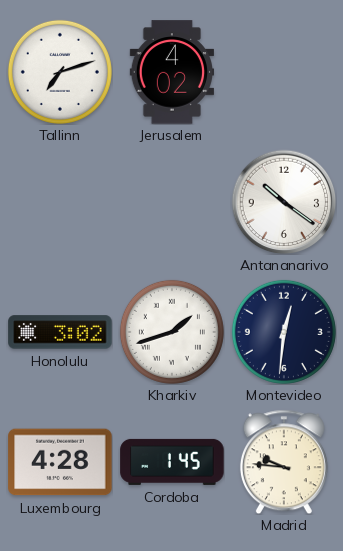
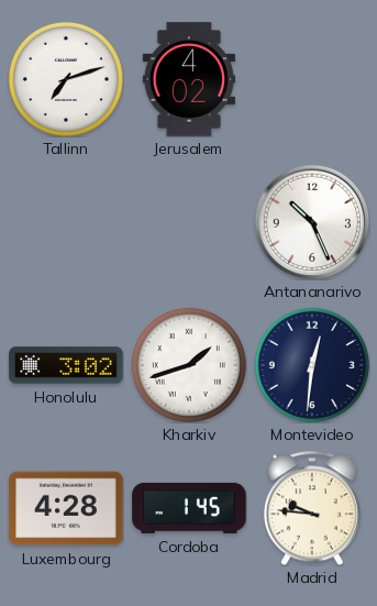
Antananarivo: 10:21 -> 10:26
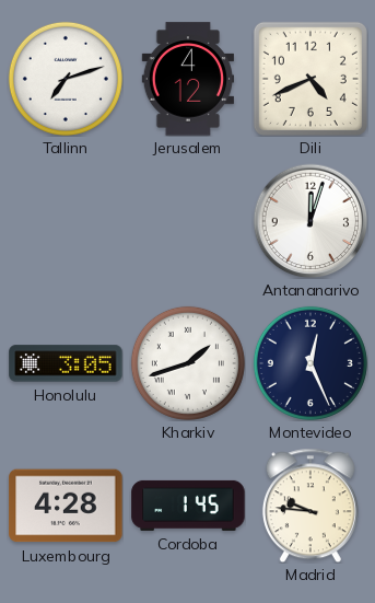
Jerusalem: 4:02 -> 4:12
Dili: none -> 4:41
Antananarivo: 10:26 -> 12:03
Honolulu: 3:02 -> 3:05
Montevideo: 12:31 -> 12:26
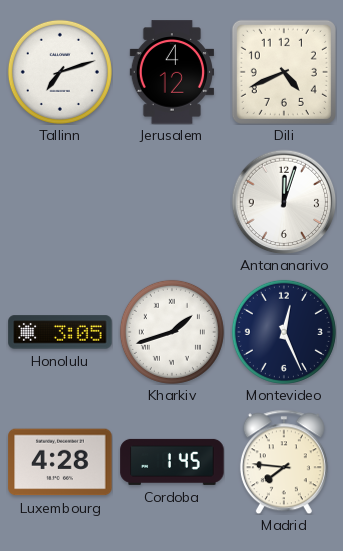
Madrid: 9:46 -> 7:46
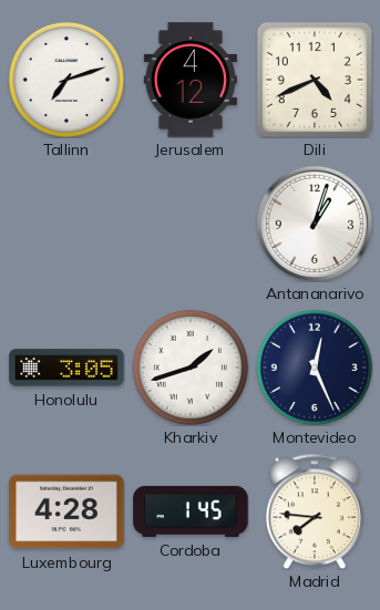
Antananarivo: 12:03 -> 1:03
